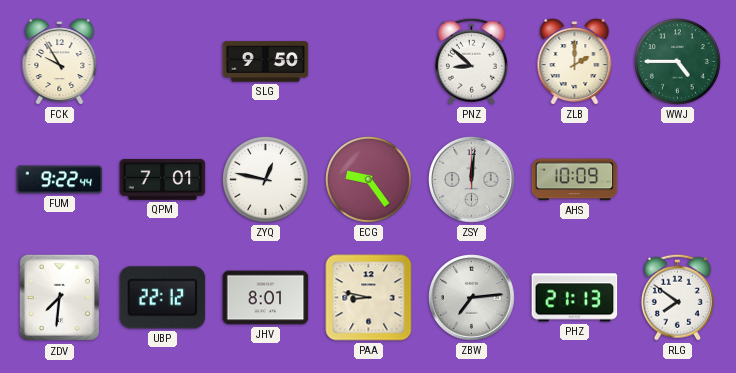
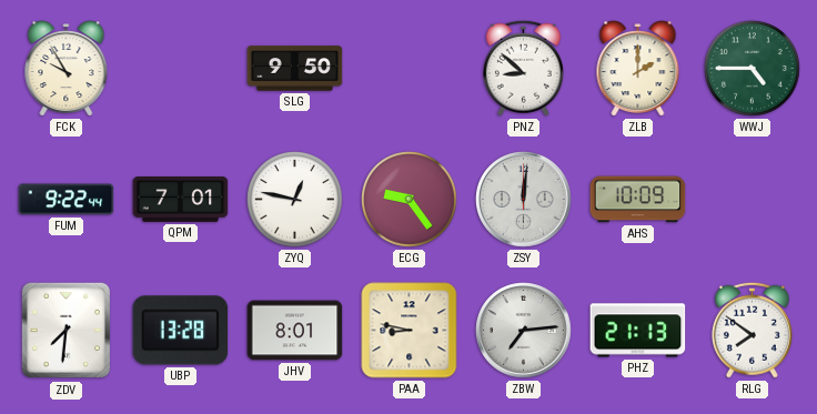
UBP: 22:12 -> 13:28
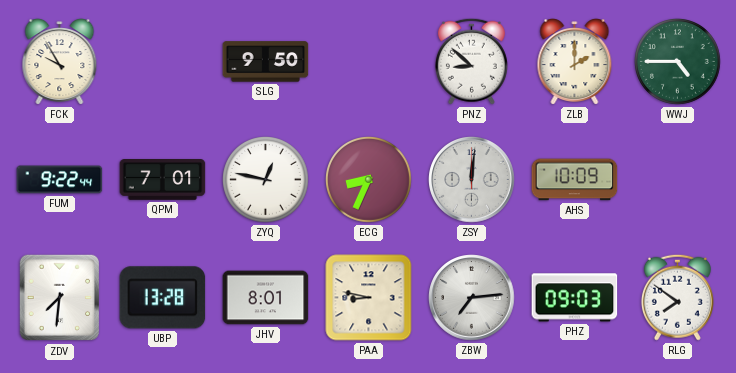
ECG: 9:24 -> 8:34
PHZ: 21:13 -> 09:03
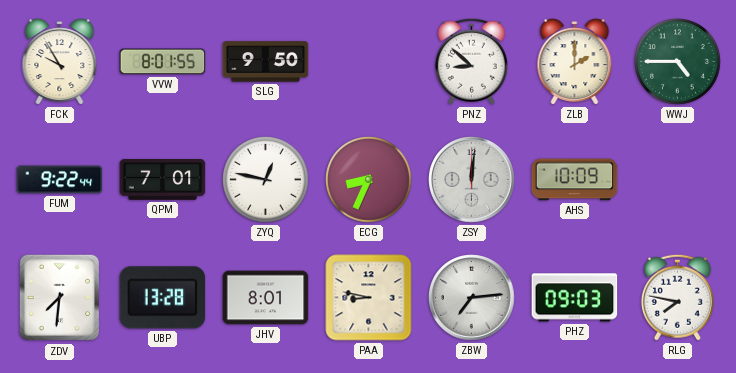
VVW: none -> 8:01
RLG: 7:51 -> 7:47
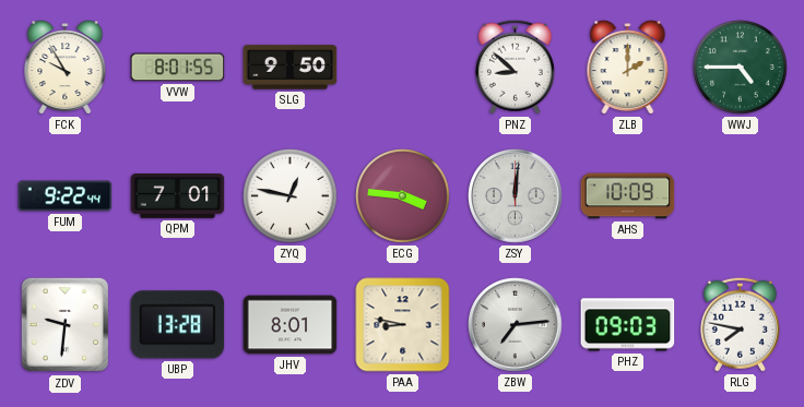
ECG: 8:34 -> 3:46
ZDV: 7:31 -> 9:31
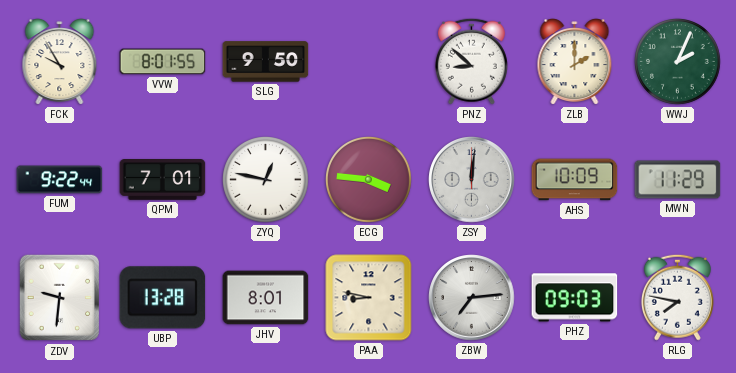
WWJ: 4:45 -> 2:04
MWN: none -> 11:29
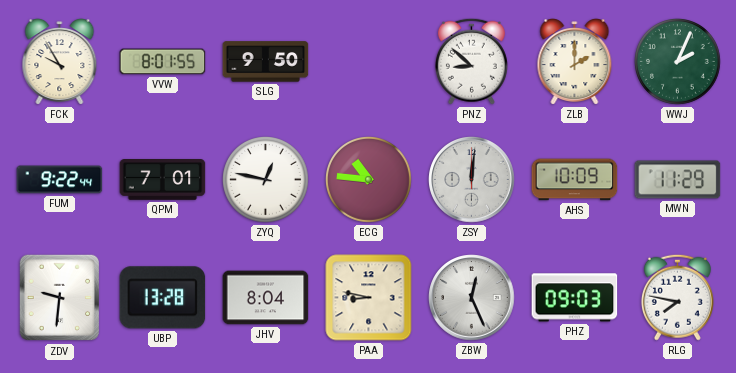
ECG: 3:46 -> 10:46
JHV: 8:01 -> 8:04
ZBW: 7:14 -> 12:26
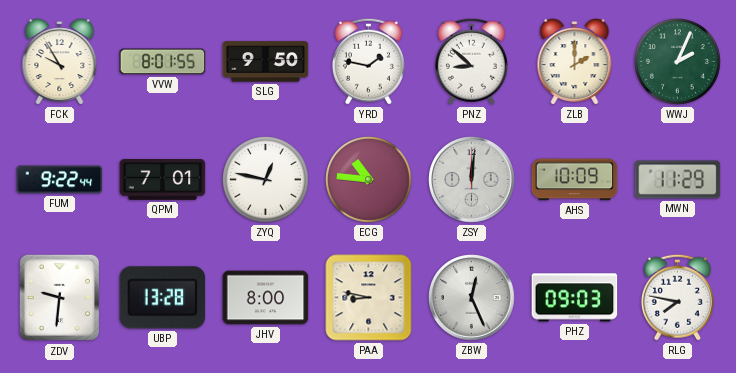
YRD: none -> 1:47
JHV: 8:04 -> 8:00
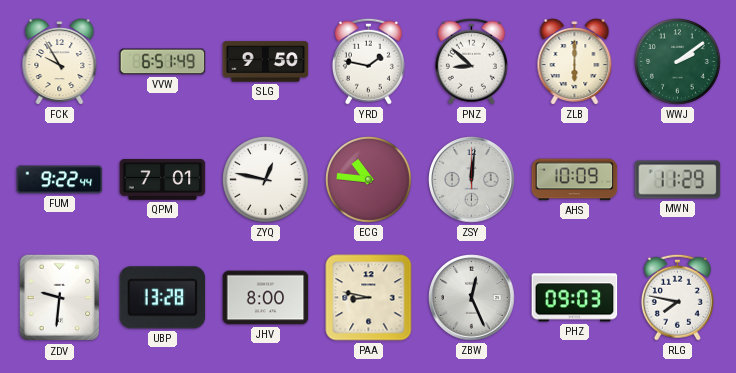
VVW: 8:01 -> 6:51
ZLB: 2:00 -> 6:00
WWJ: 2:04 -> 2:09
